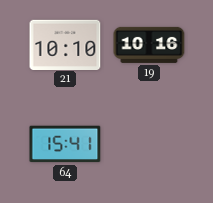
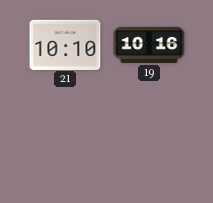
64: 15:41 -> none
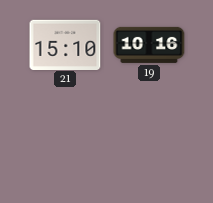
21: 10:10 -> 15:10
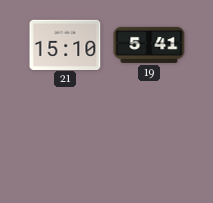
19: 10:16 -> 5:41
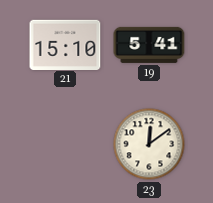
23: none -> 12:09
